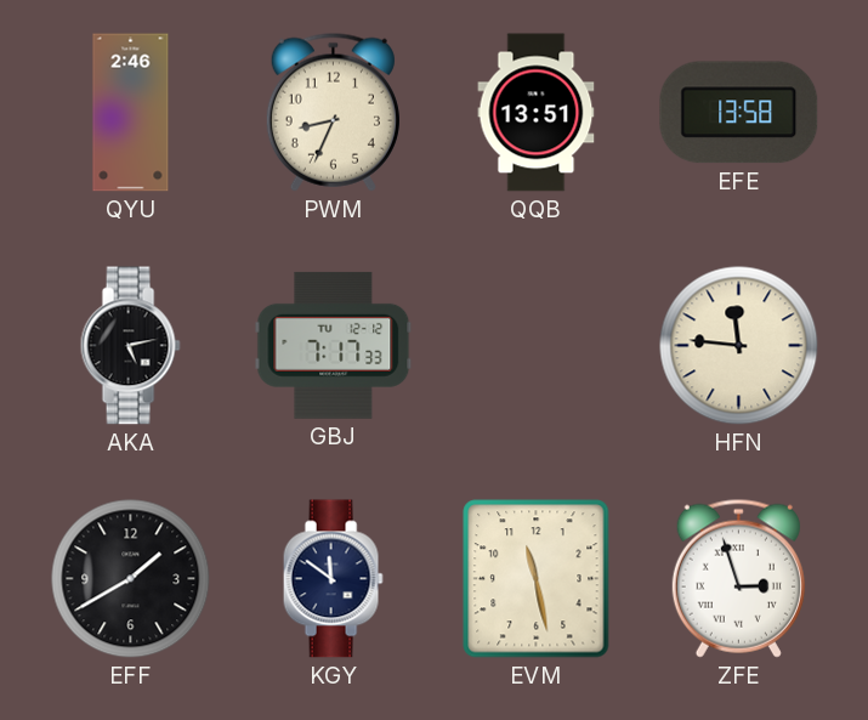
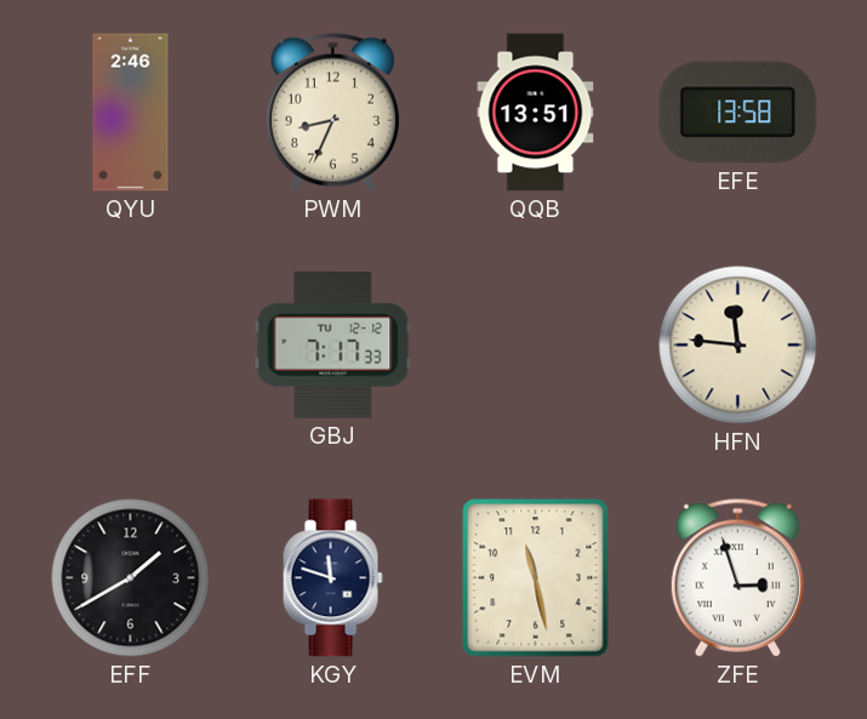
AKA: 5:13 -> none
KGY: 11:51 -> 11:48
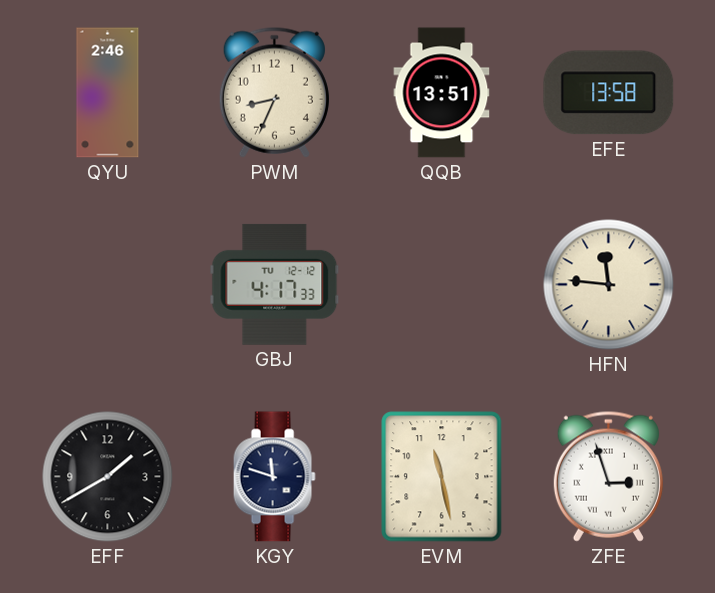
GBJ: 7:17 -> 4:17
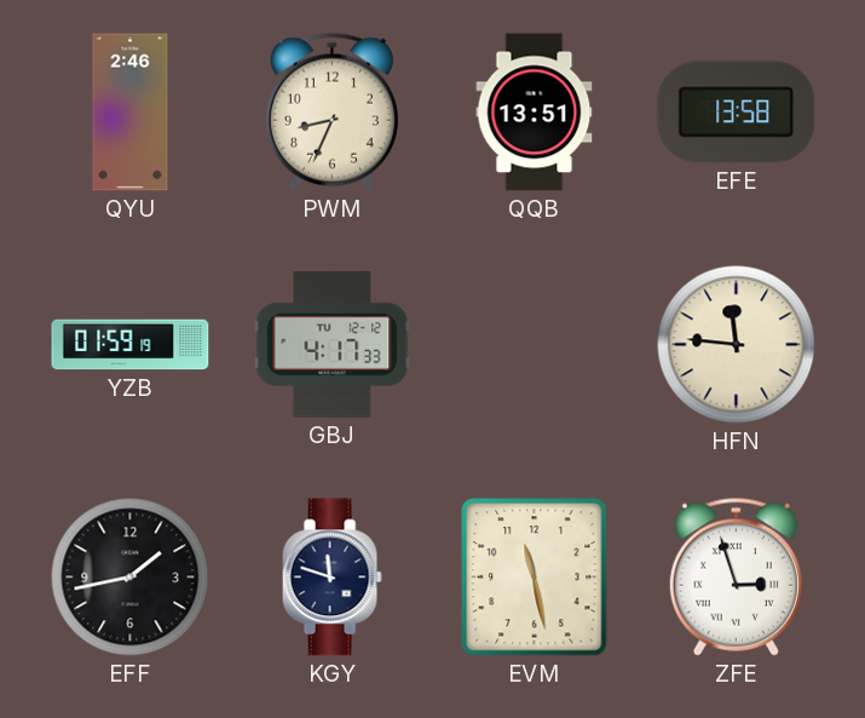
YZB: none -> 01:59
EFF: 1:40 -> 1:43
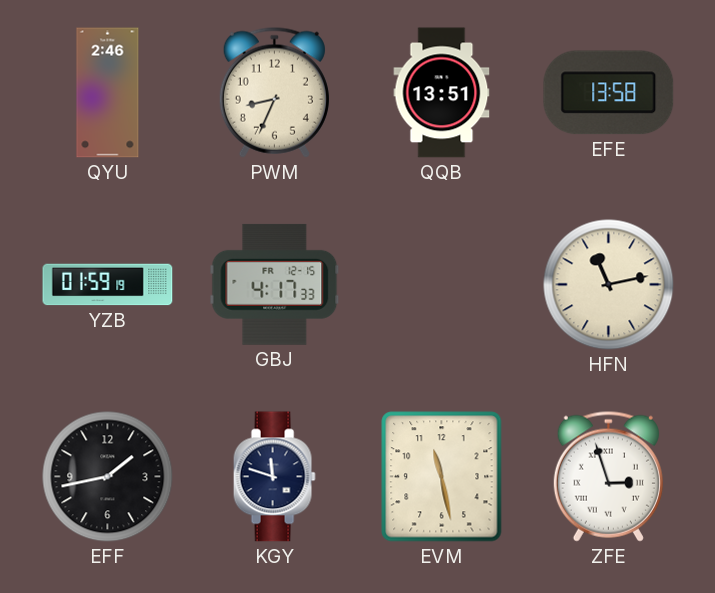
GBJ date: TU 12-12 -> FR 12-15
HFN: 11:46 -> 11:13
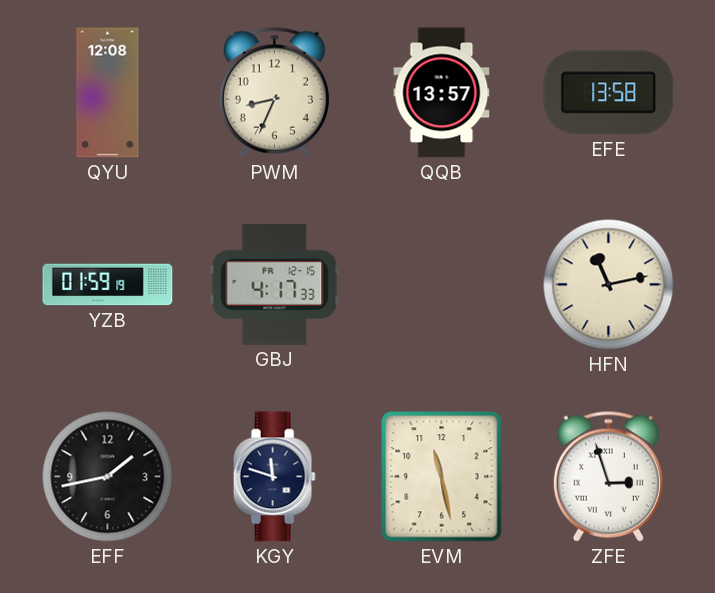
QYU: 2:46 -> 12:08
QQB: 13:51 -> 13:57
